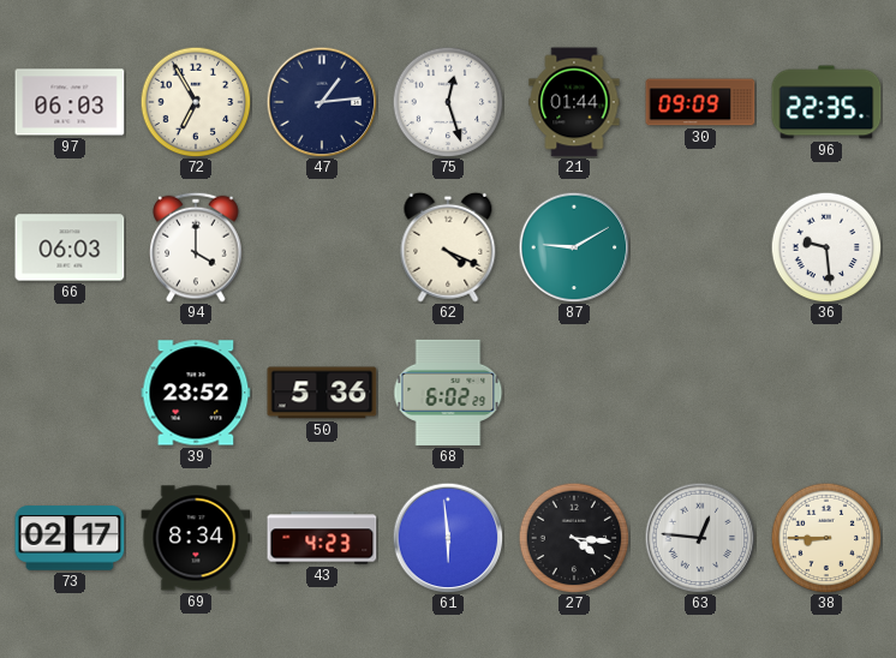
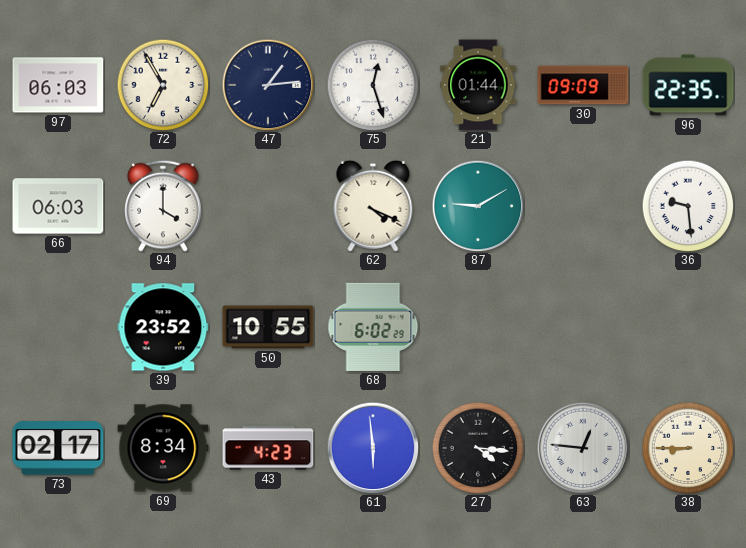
50: 5:36 -> 10:55
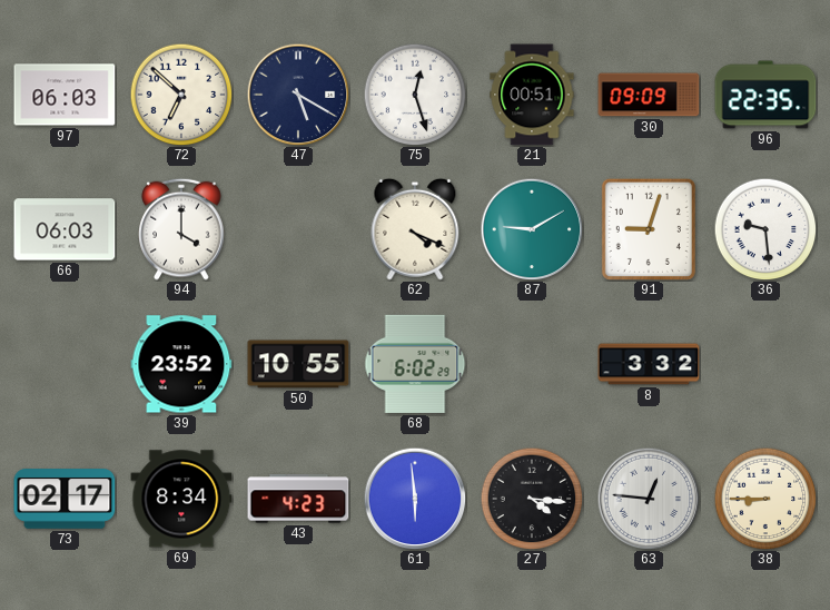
72: 6:55 -> 6:52
47: 1:14 -> 5:20
21: 01:44 -> 00:51
91: none -> 9:03
8: none -> 3:32
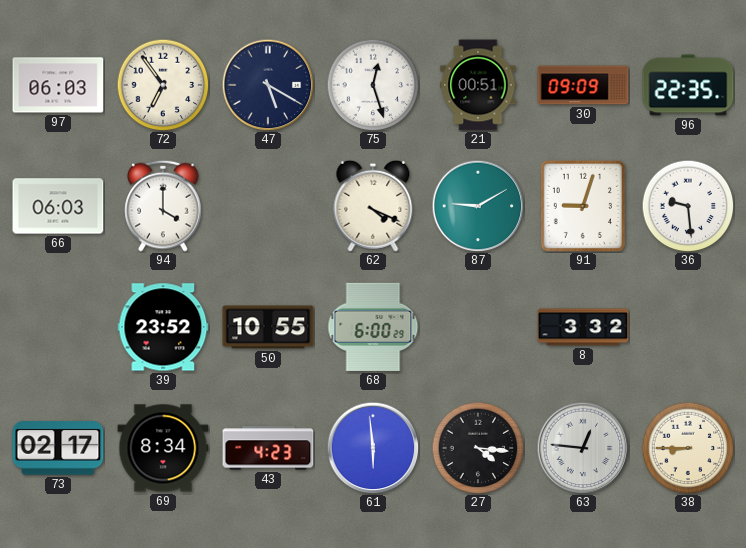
72: 6:52 -> 6:54
68: 6:02 -> 6:00
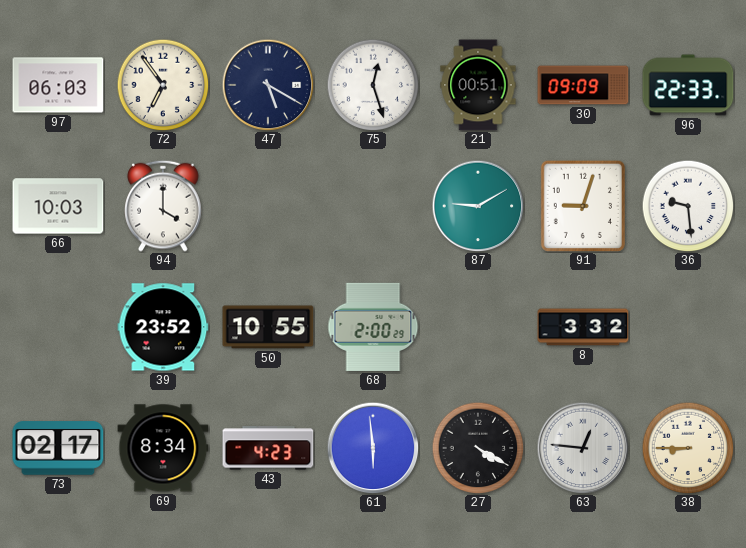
96: 22:35 -> 22:33
66: 06:03 -> 10:03
62: 4:19 -> none
68: 6:00 -> 2:00
27: 4:16 -> 4:20
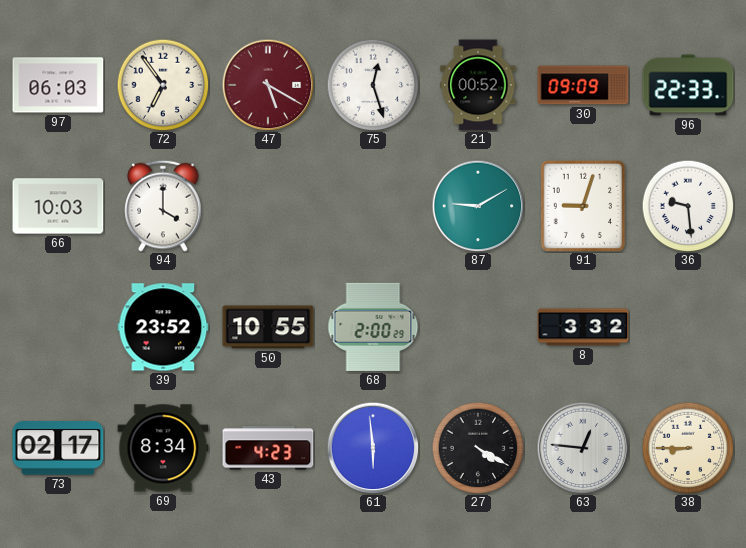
47 dial: navy -> burgundy
21: 00:51 -> 00:52
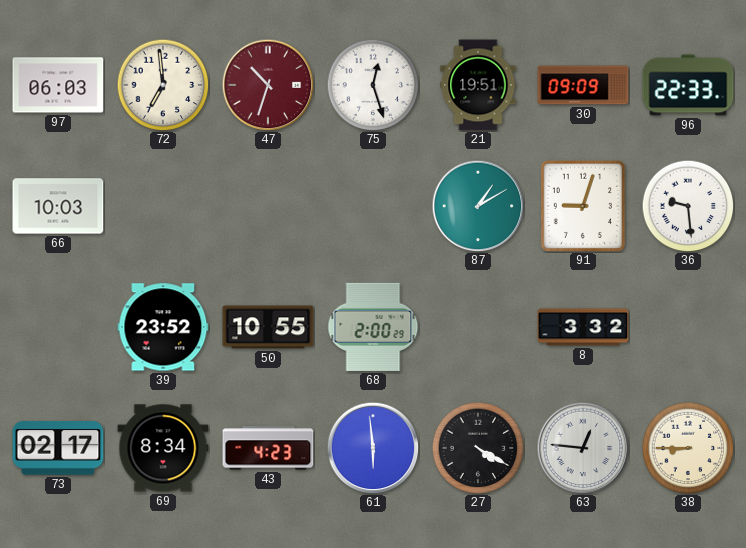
72: 6:54 -> 6:59
47: 5:20 -> 10:33
21: 00:52 -> 19:51
94: 4:00 -> none
87: 9:10 -> 1:10
